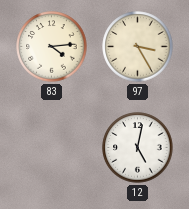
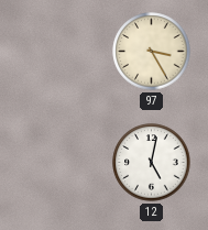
83: 4:14 -> none
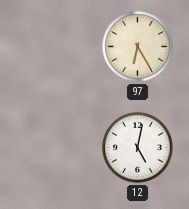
97: 3:25 -> 6:25
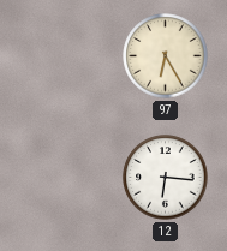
12: 5:02 -> 6:16
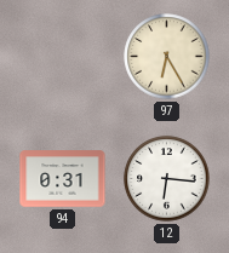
94: none -> 0:31
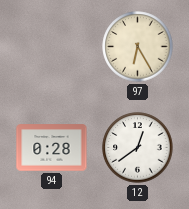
94: 0:31 -> 0:28
12: 6:16 -> 12:39
